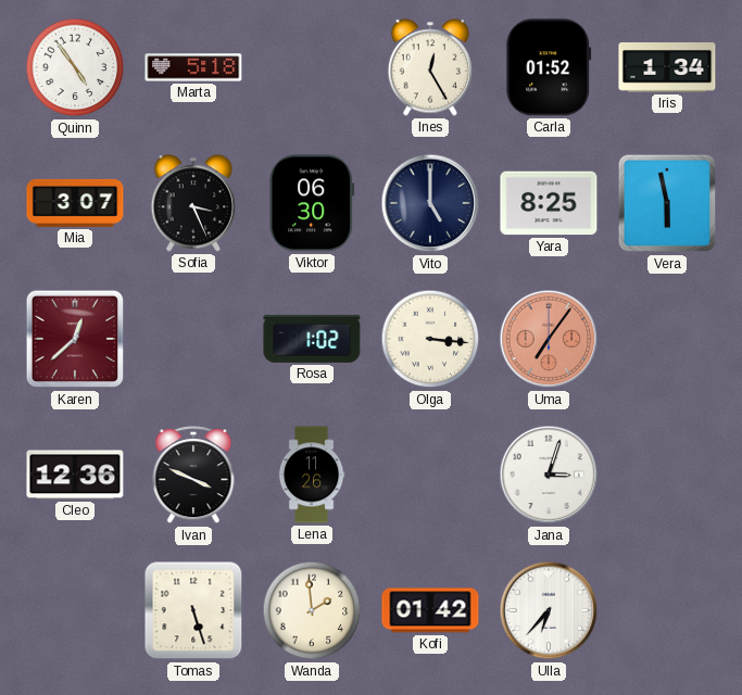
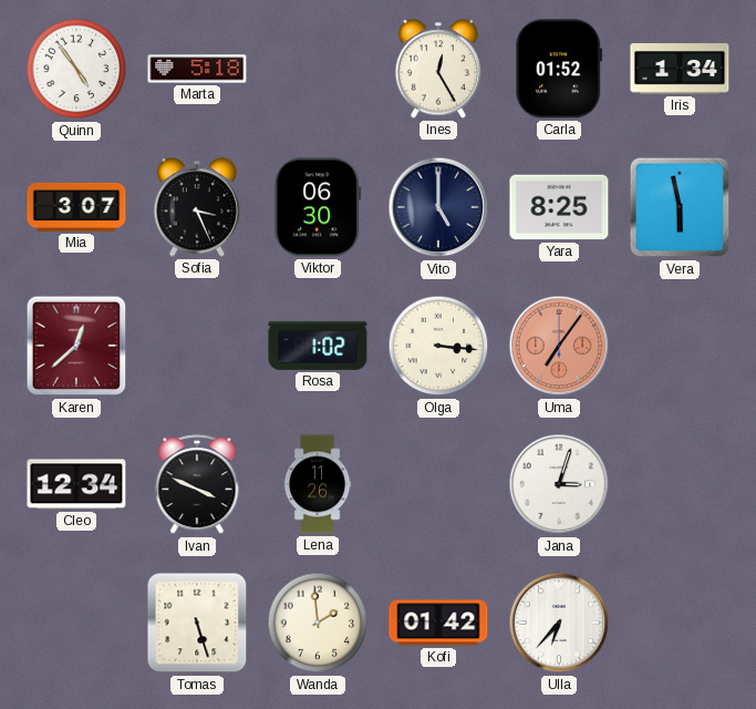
Cleo: 12:36 -> 12:34
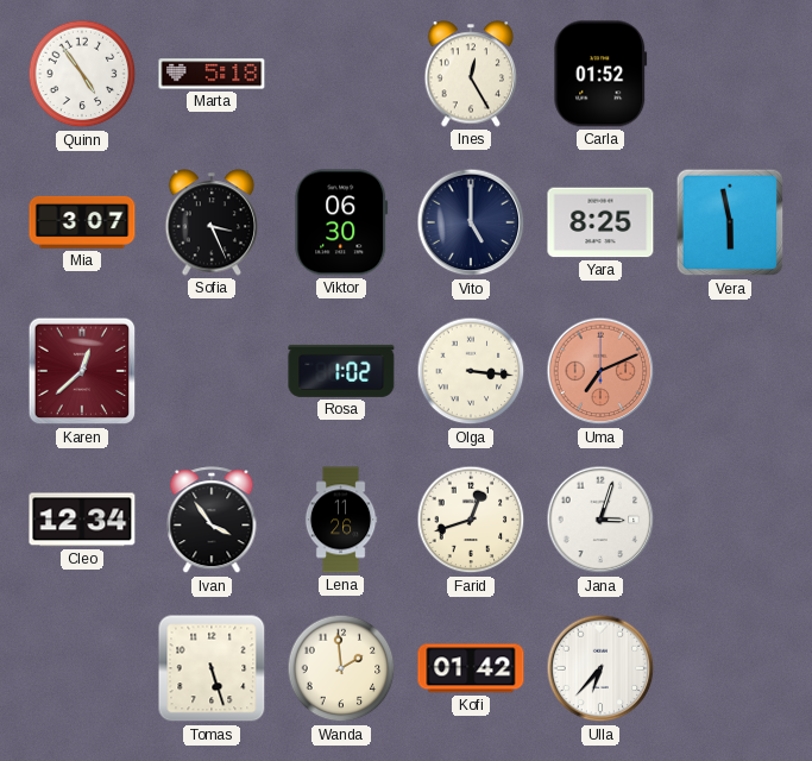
Iris: 1:34 -> none
Uma: 7:06 -> 7:11
Ivan: 3:49 -> 3:54
Farid: none -> 12:42
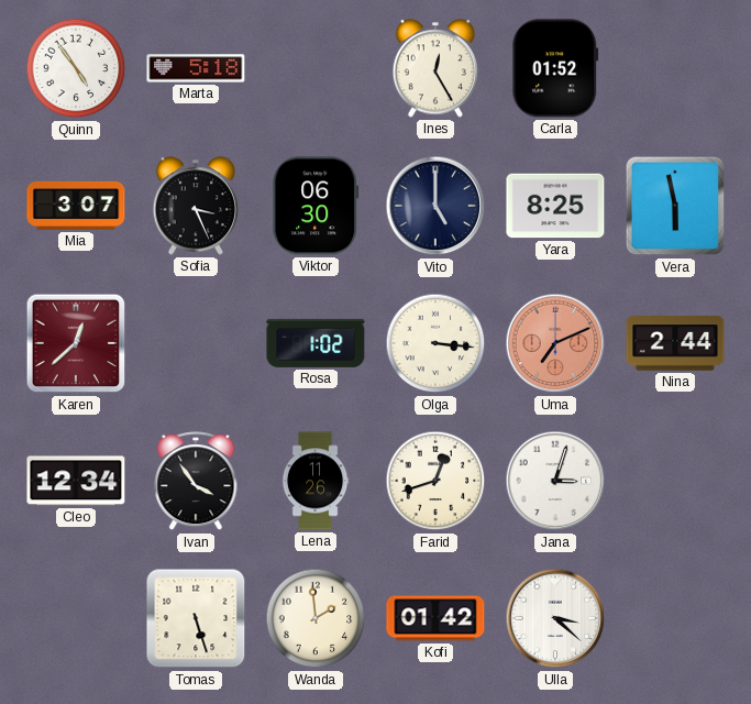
Nina: none -> 2:44
Ulla: 6:37 -> 3:22
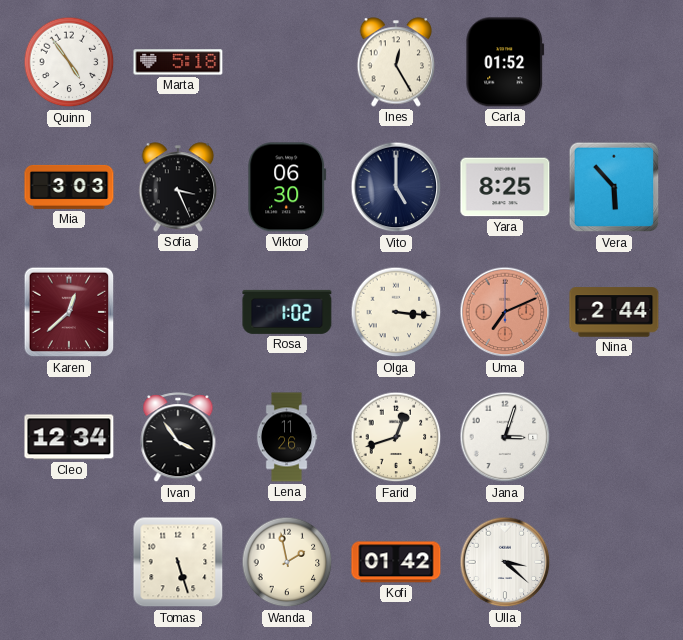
Mia: 3:07 -> 3:03
Vera: 5:58 -> 5:53
Wanda: 1:59 -> 1:58
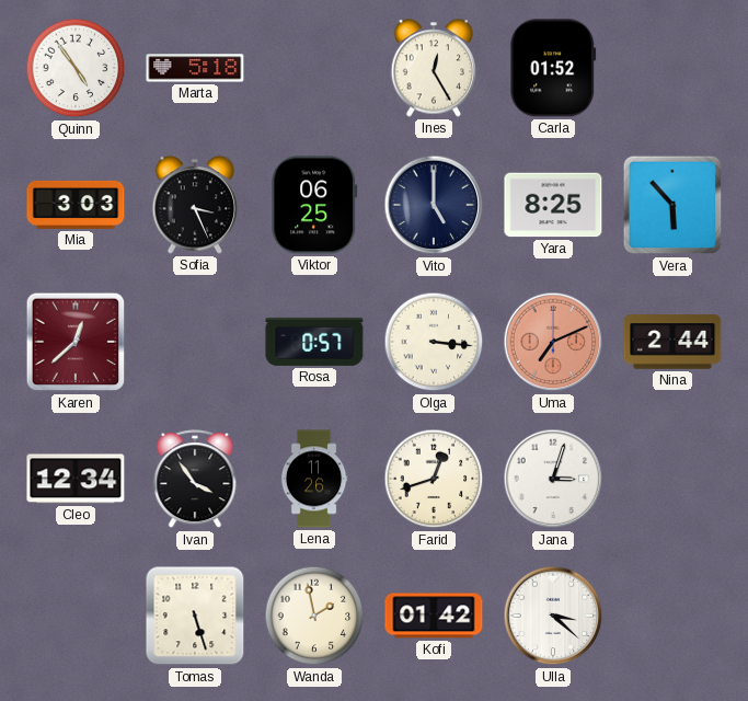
Viktor: 06:30 -> 06:25
Rosa: 1:02 -> 0:57
